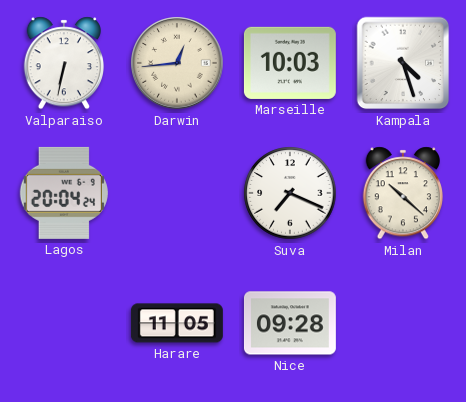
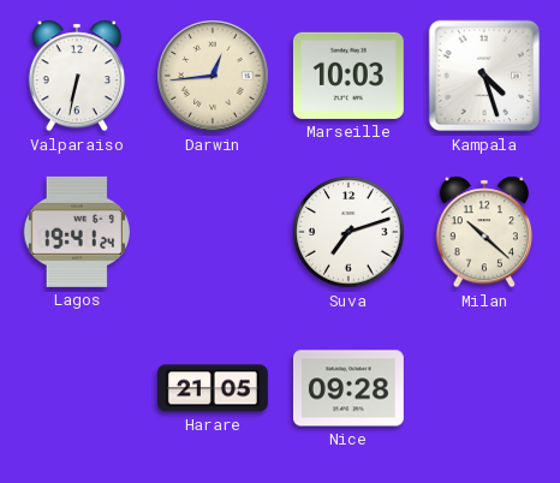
Lagos: 20:04 -> 19:41
Suva: 7:19 -> 7:12
Harare: 11:05 -> 21:05
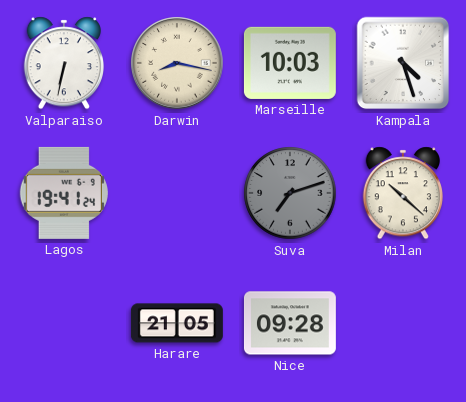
Darwin: 12:44 -> 8:17
Suva dial: white -> grey
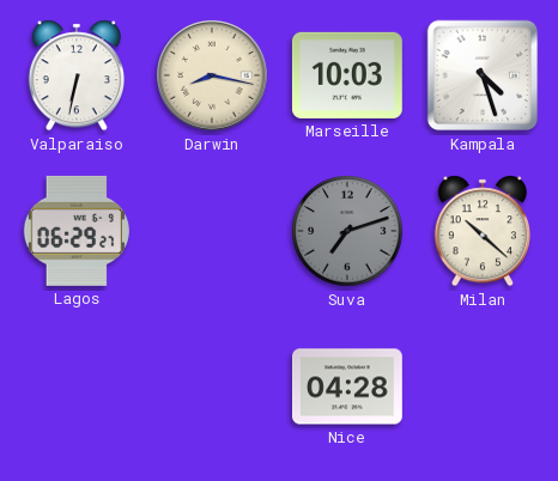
Lagos: 19:41 -> 06:29
Harare: 21:05 -> none
Nice: 09:28 -> 04:28
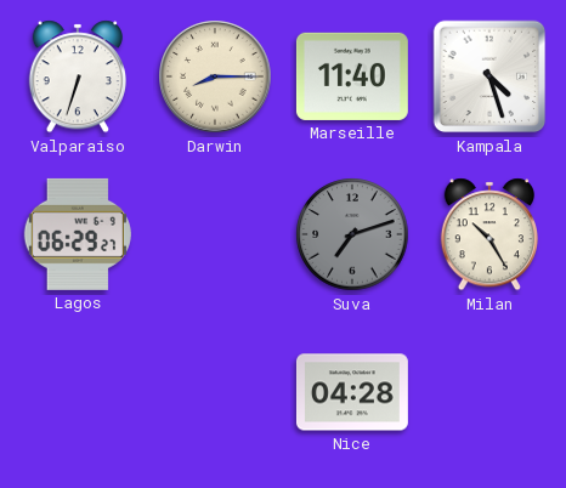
Valparaiso: 6:32 -> 6:33
Darwin: 8:17 -> 8:15
Marseille: 10:03 -> 11:40
Milan: 10:22 -> 10:25
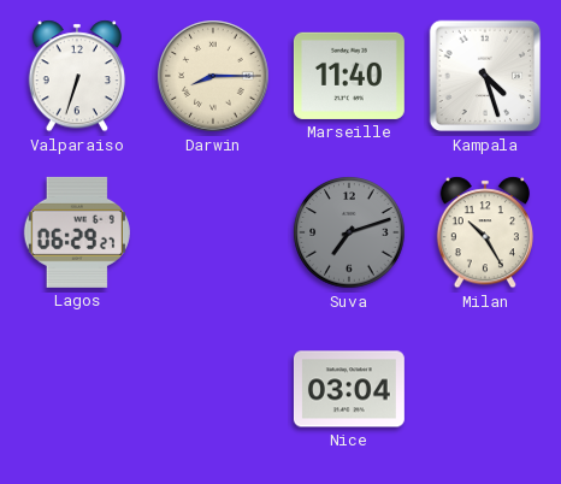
Nice: 04:28 -> 03:04
